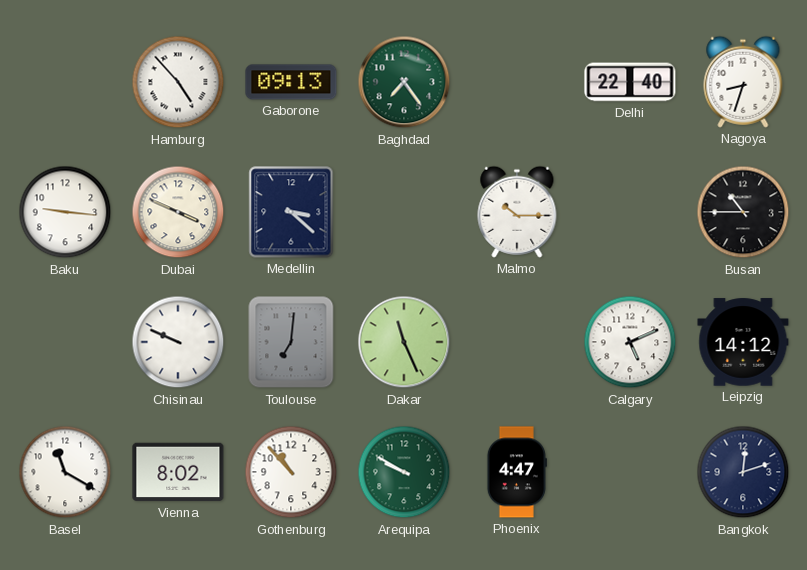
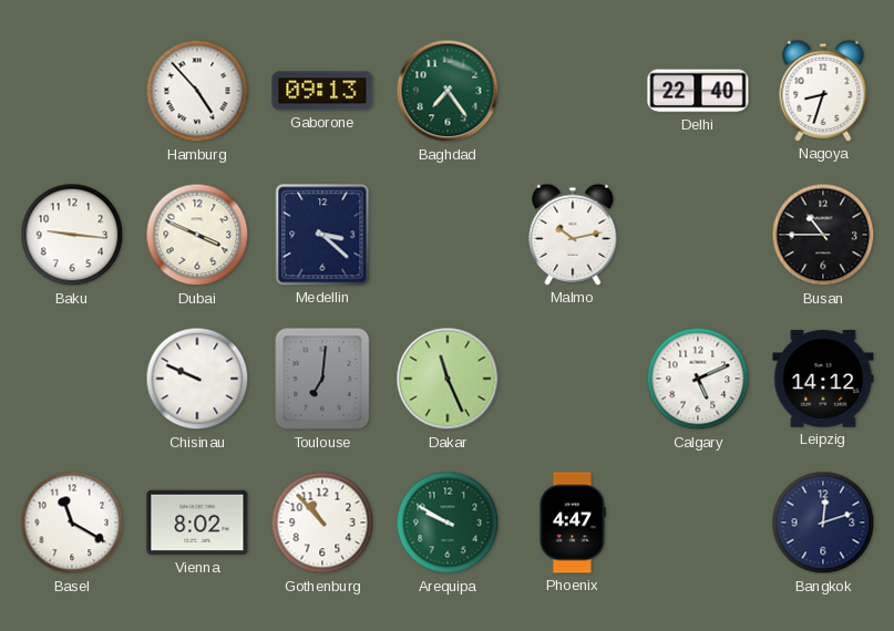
Malmo: 10:15 -> 10:13
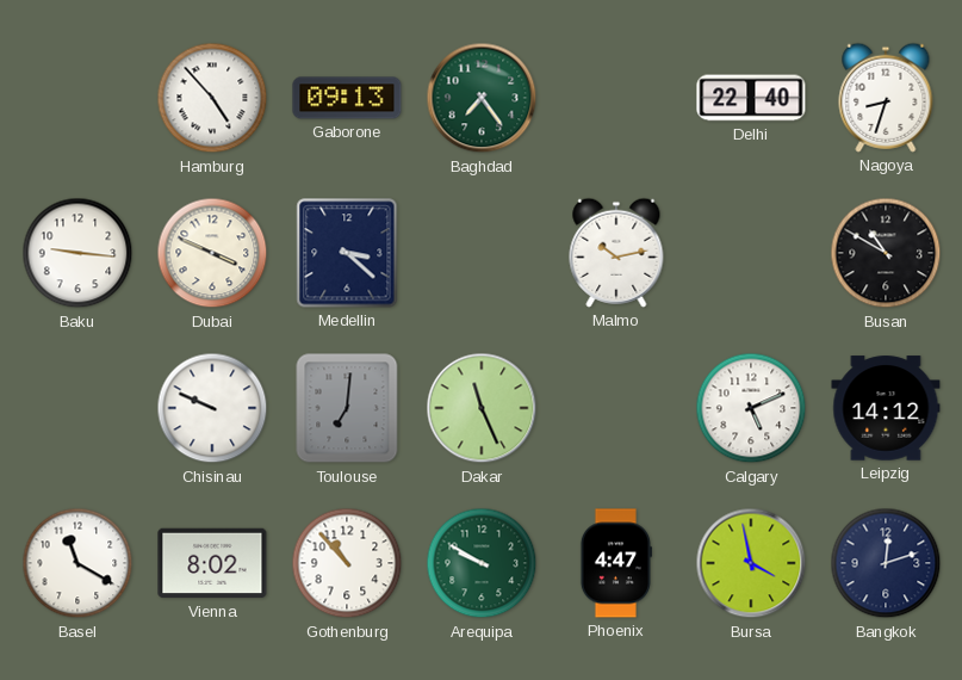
Busan: 10:45 -> 10:50
Bursa: none -> 3:58
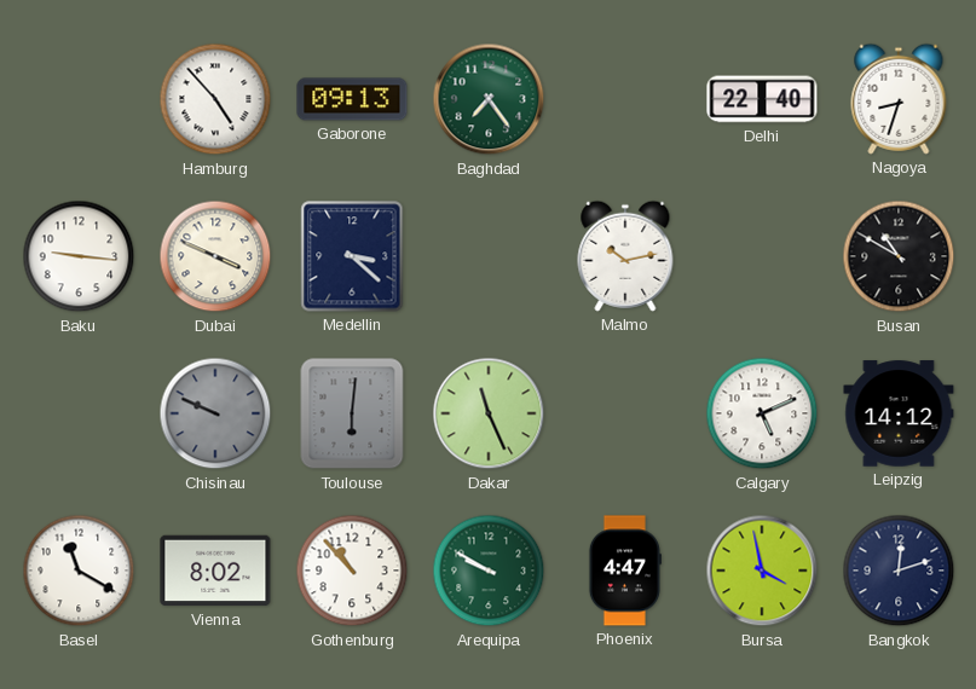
Chisinau dial: white -> grey
Toulouse: 7:01 -> 6:01
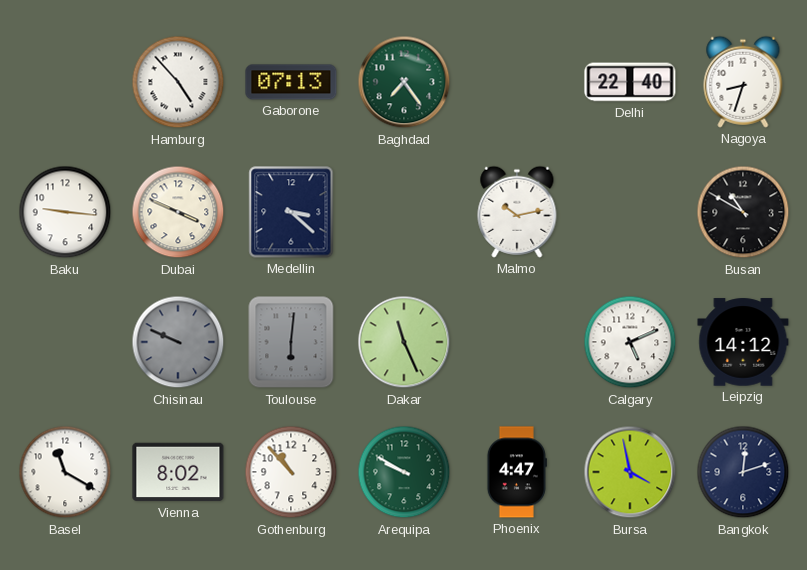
Gaborone: 09:13 -> 07:13
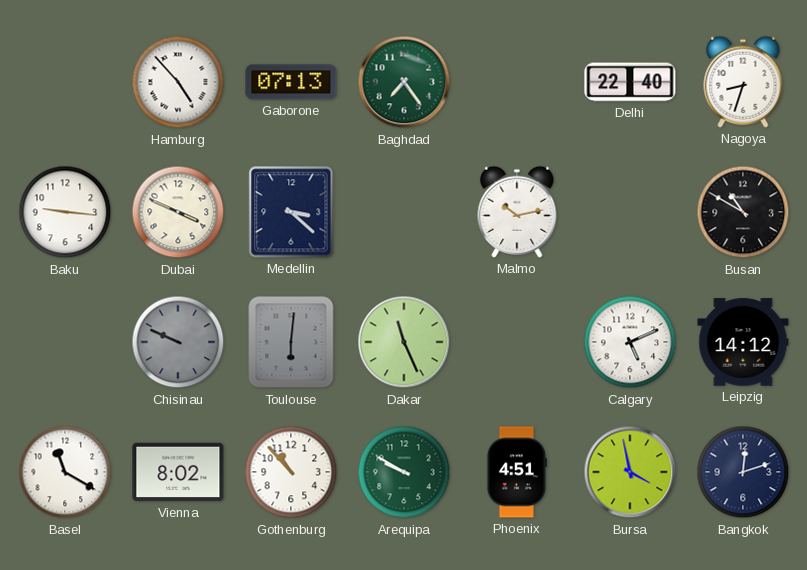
Phoenix: 4:47 -> 4:51
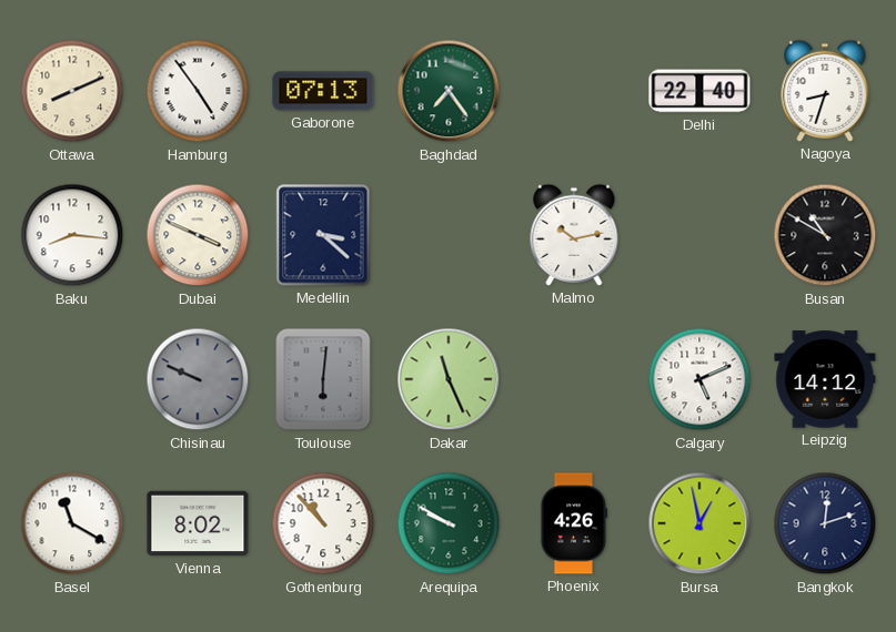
Ottawa: none -> 8:11
Hamburg: 4:53 -> 4:54
Baku: 9:16 -> 8:16
Phoenix: 4:51 -> 4:26
Bursa: 3:58 -> 12:58
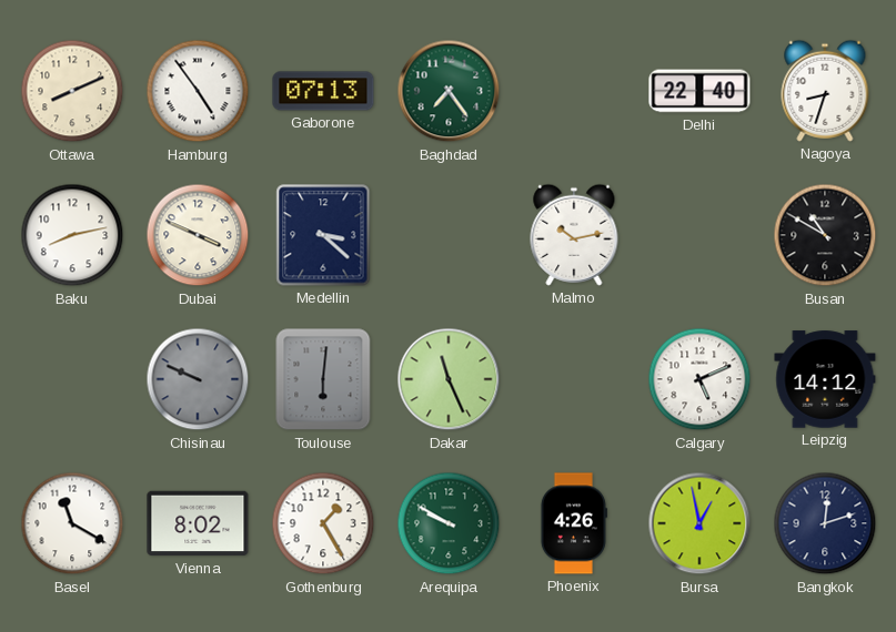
Baku: 8:16 -> 8:13
Gothenburg: 10:53 -> 1:25
